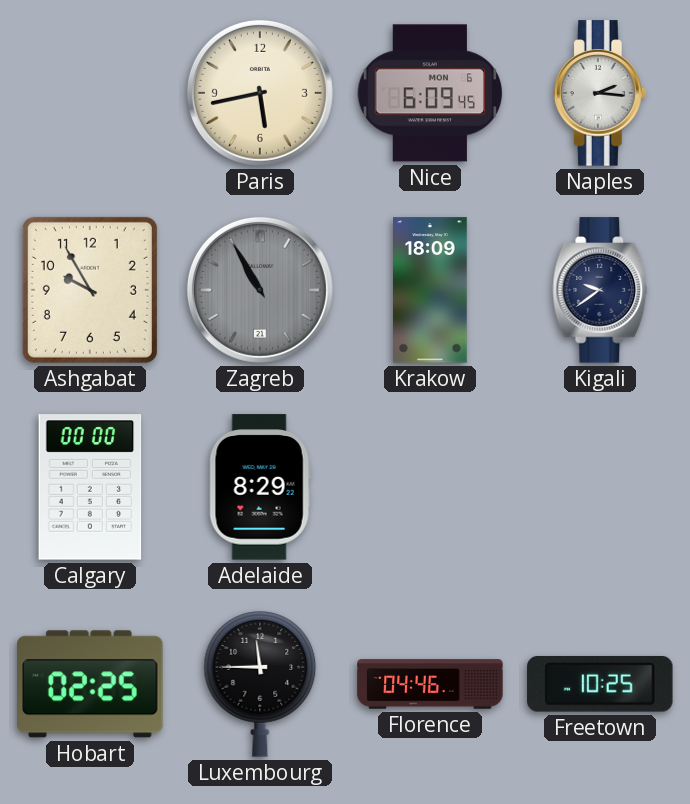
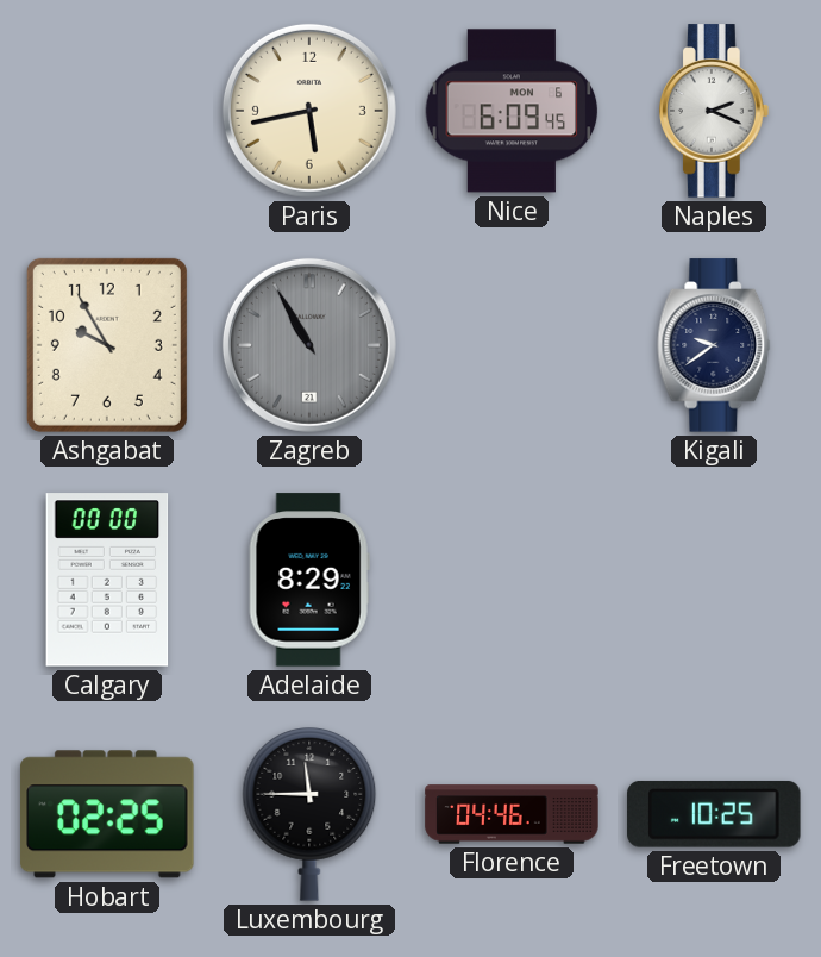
Naples: 2:16 -> 2:19
Krakow: 18:09 -> none
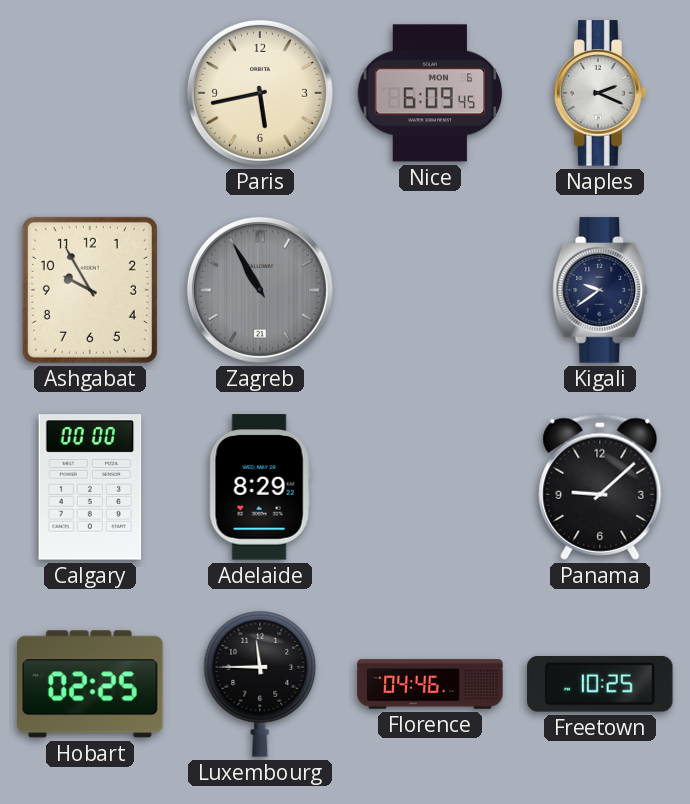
Panama: none -> 9:08
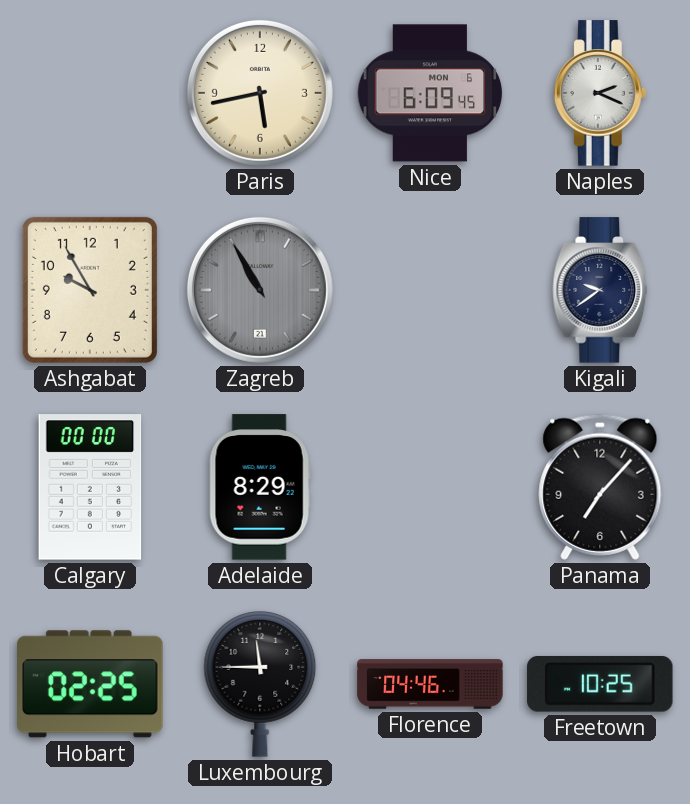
Panama: 9:08 -> 7:07
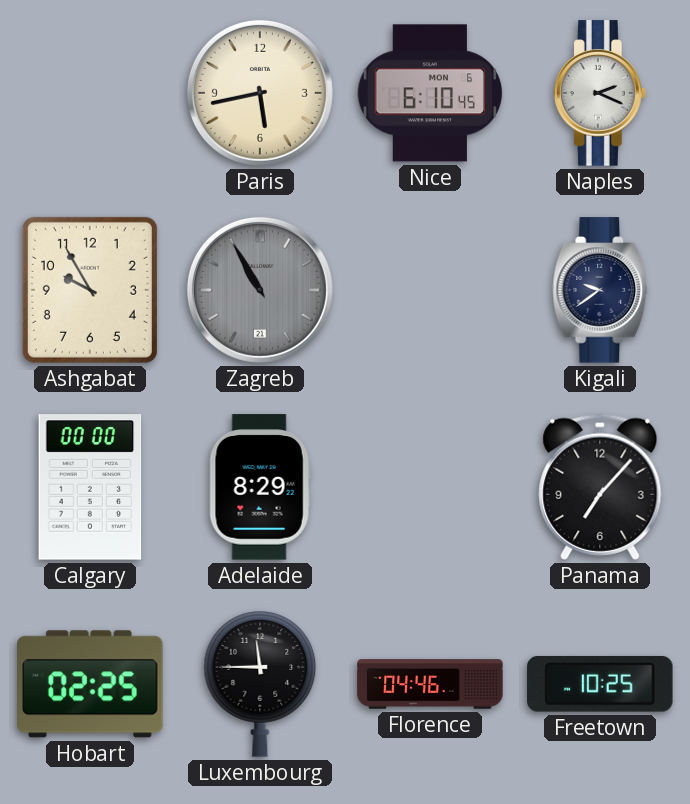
Nice: 6:09 -> 6:10
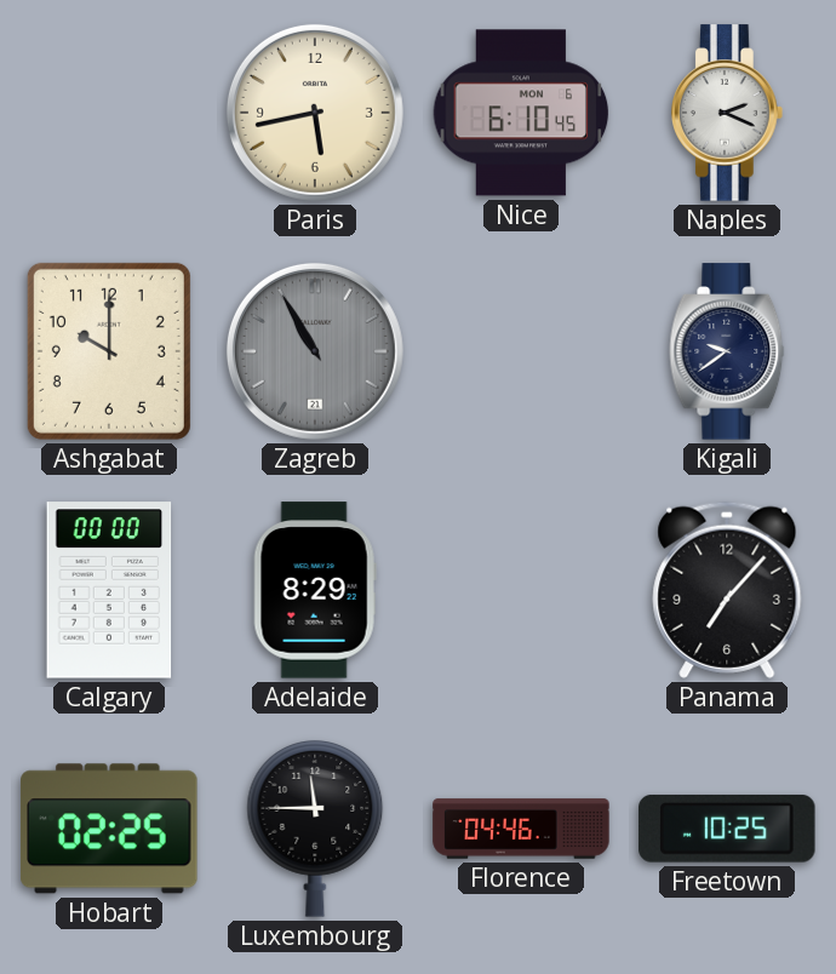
Ashgabat: 9:55 -> 10:00
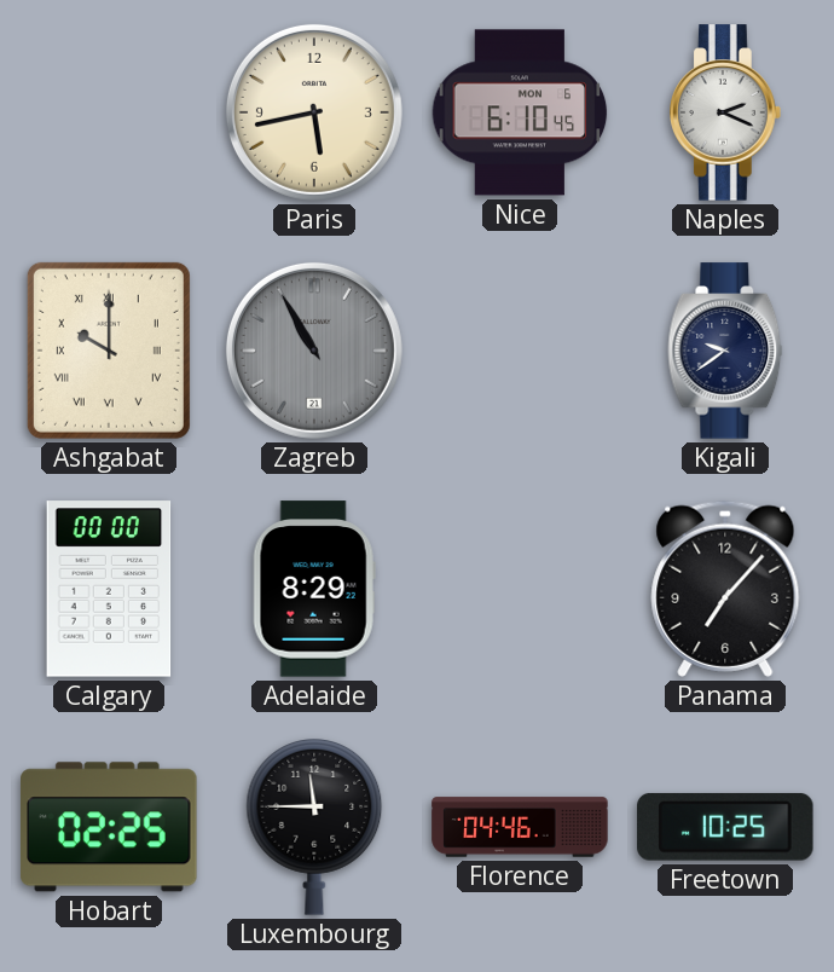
Ashgabat numerals: Arabic -> Roman
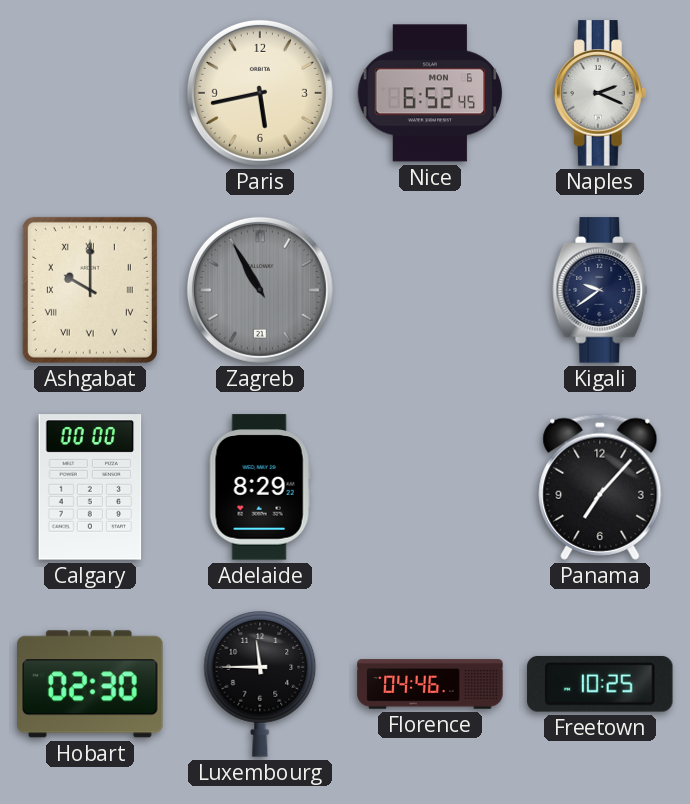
Nice: 6:10 -> 6:52
Hobart: 02:25 -> 02:30
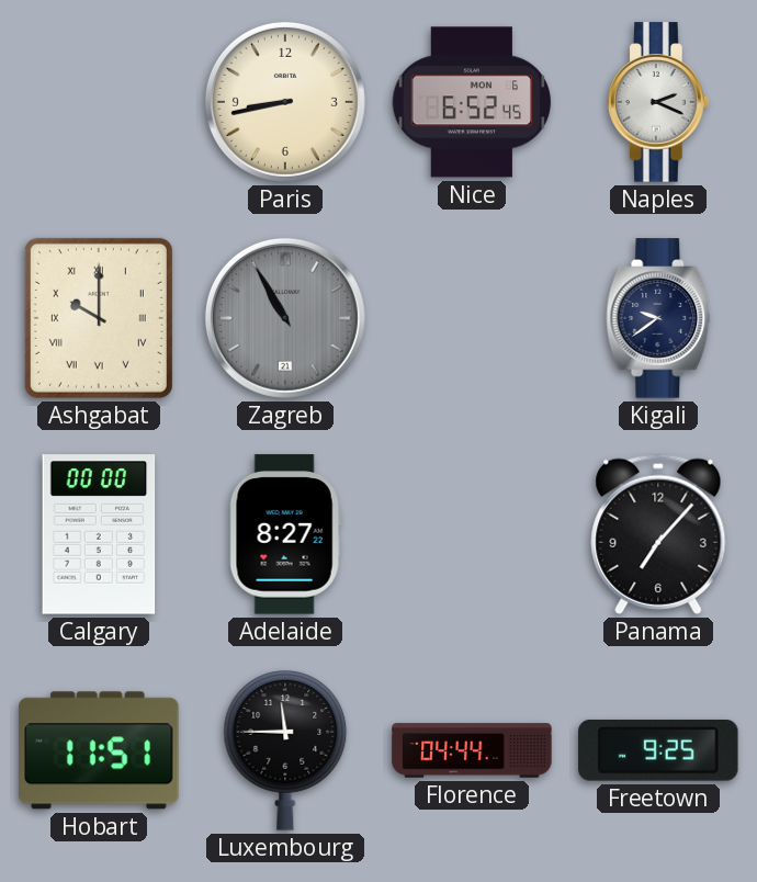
Paris: 5:43 -> 8:43
Adelaide: 8:29 -> 8:27
Hobart: 02:30 -> 11:51
Florence: 04:46 -> 04:44
Freetown: 10:25 -> 9:25
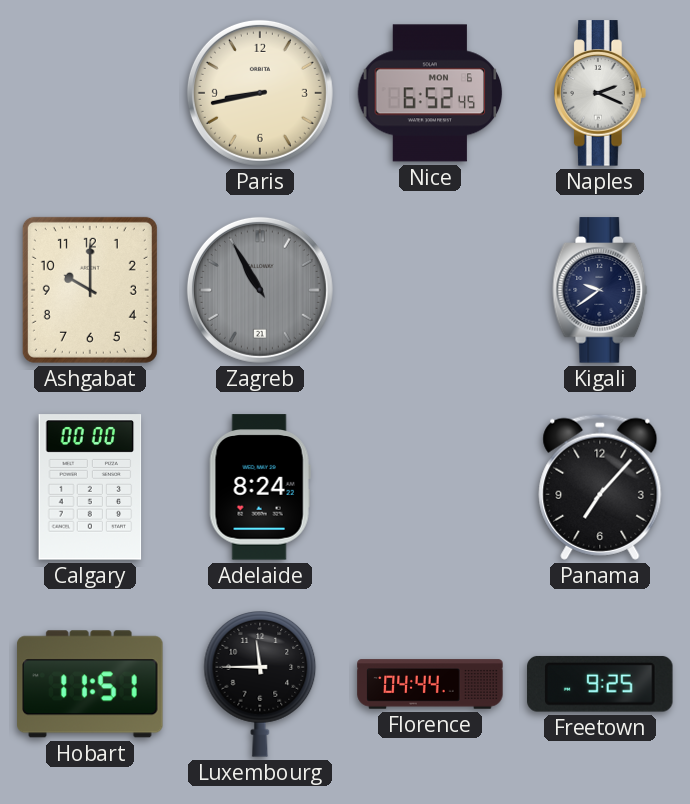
Ashgabat numerals: Roman -> Arabic
Adelaide: 8:27 -> 8:24
